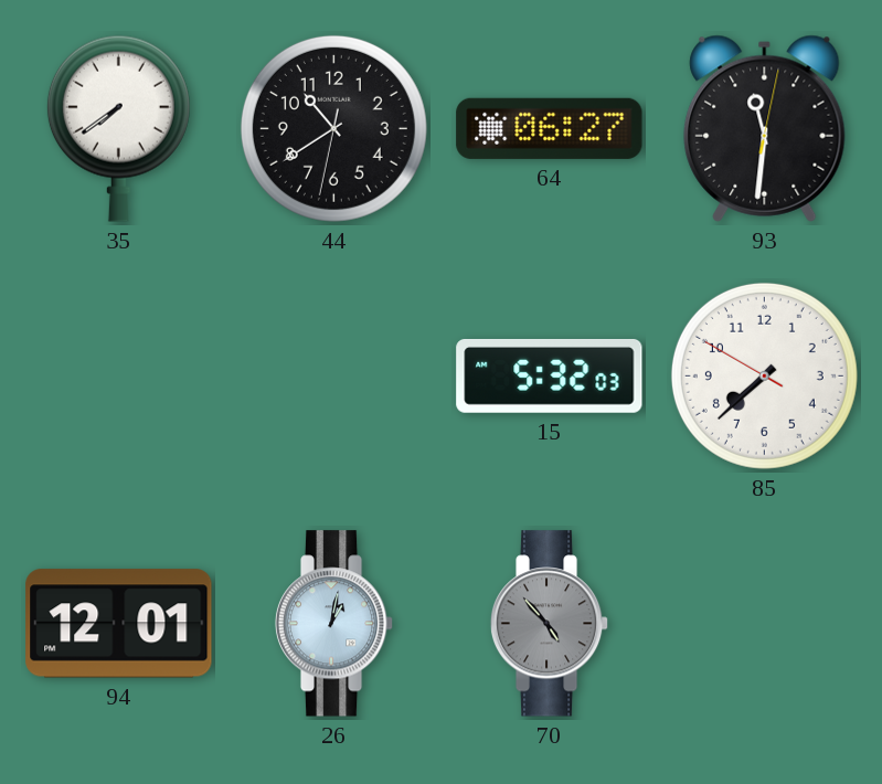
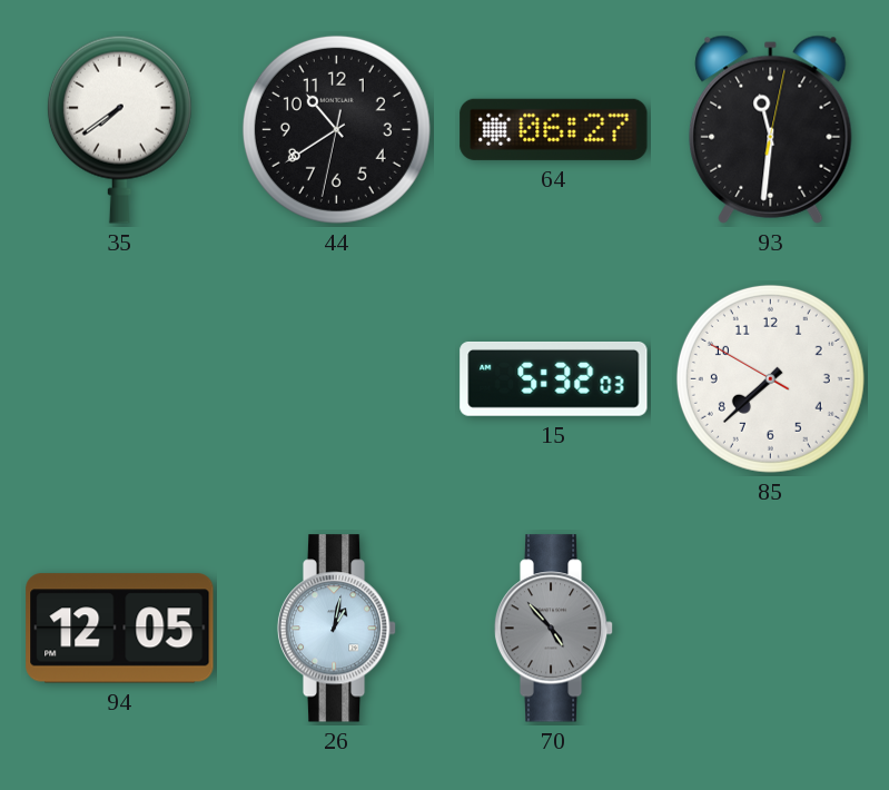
94: 12:01 -> 12:05
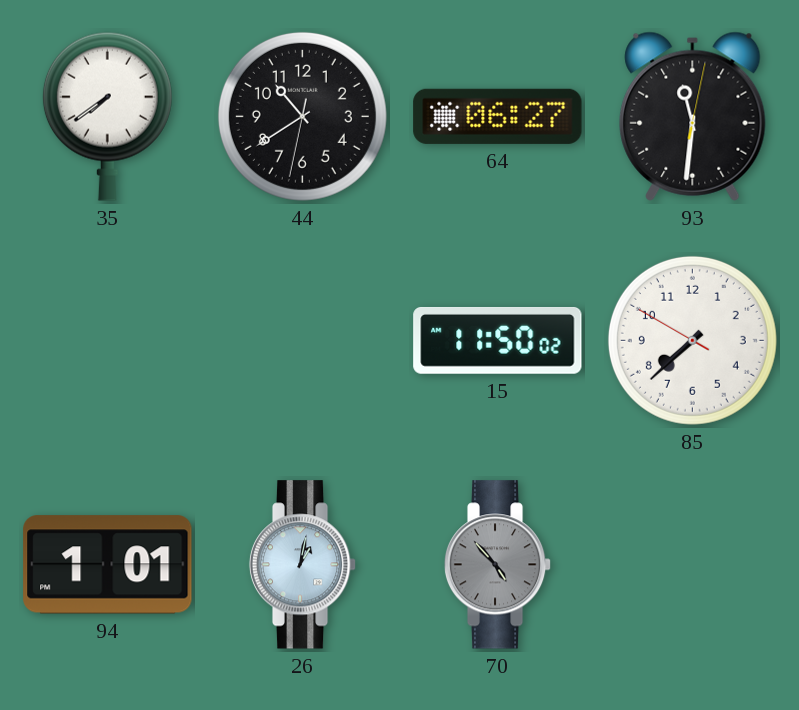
15: 5:32 -> 11:50
94: 12:05 -> 1:01
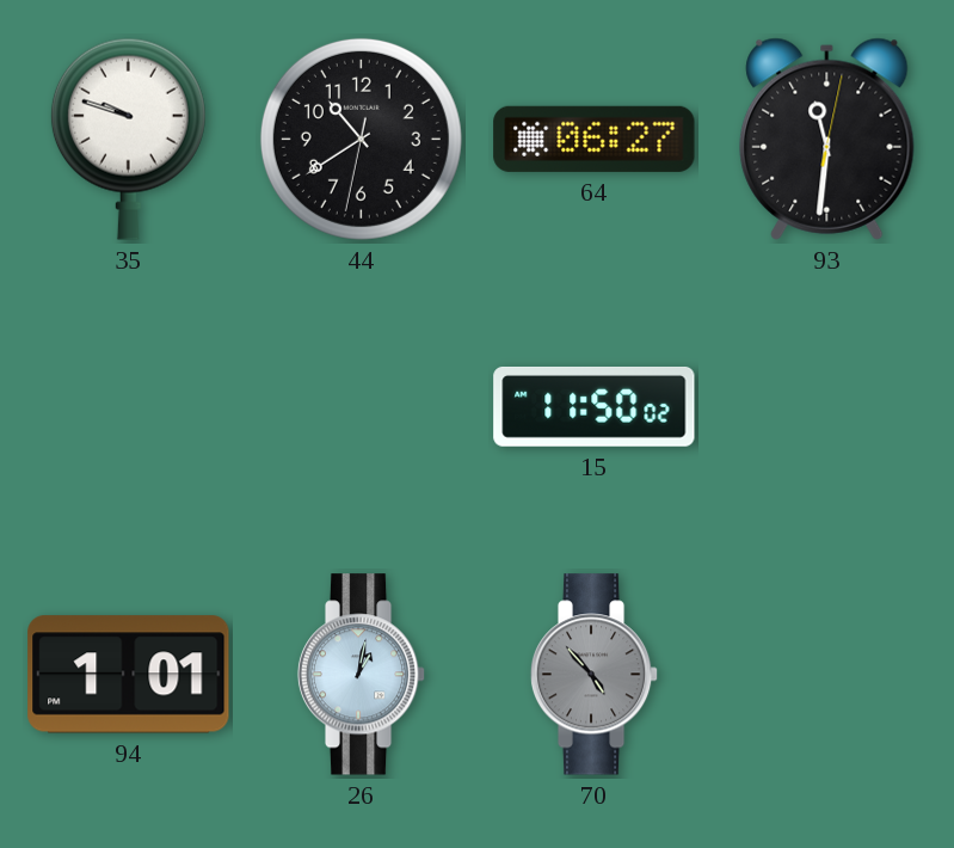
35: 7:39 -> 9:48
85: 7:37 -> none
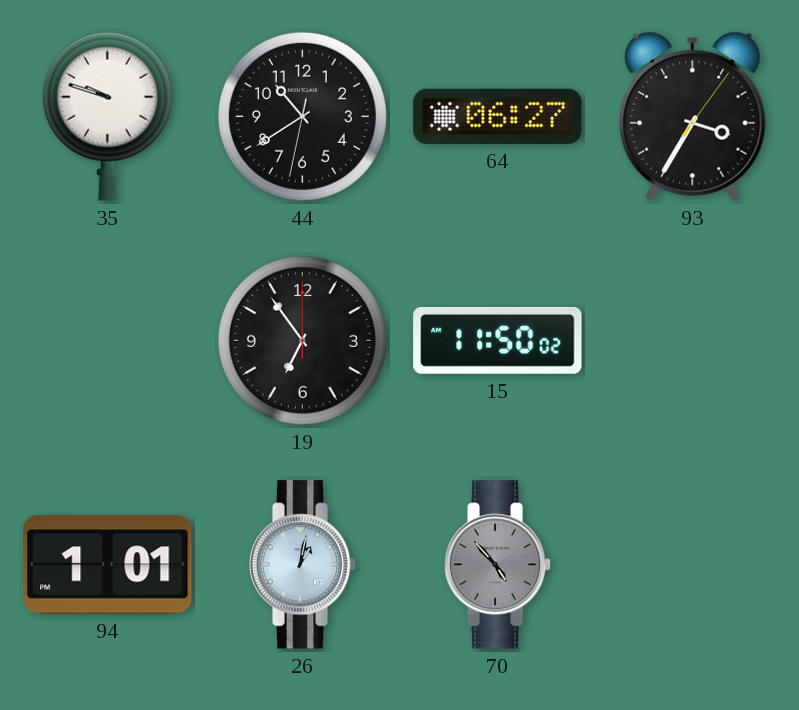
93: 11:31 -> 3:35
19: none -> 6:54
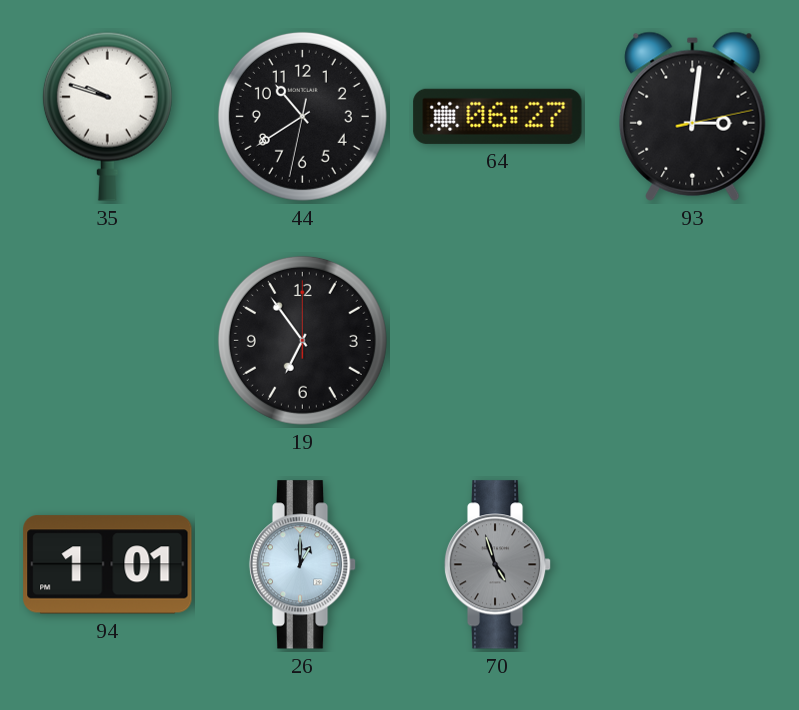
93: 3:35 -> 3:01
15: 11:50 -> none
26: 1:02 -> 1:00
70: 4:53 -> 4:57
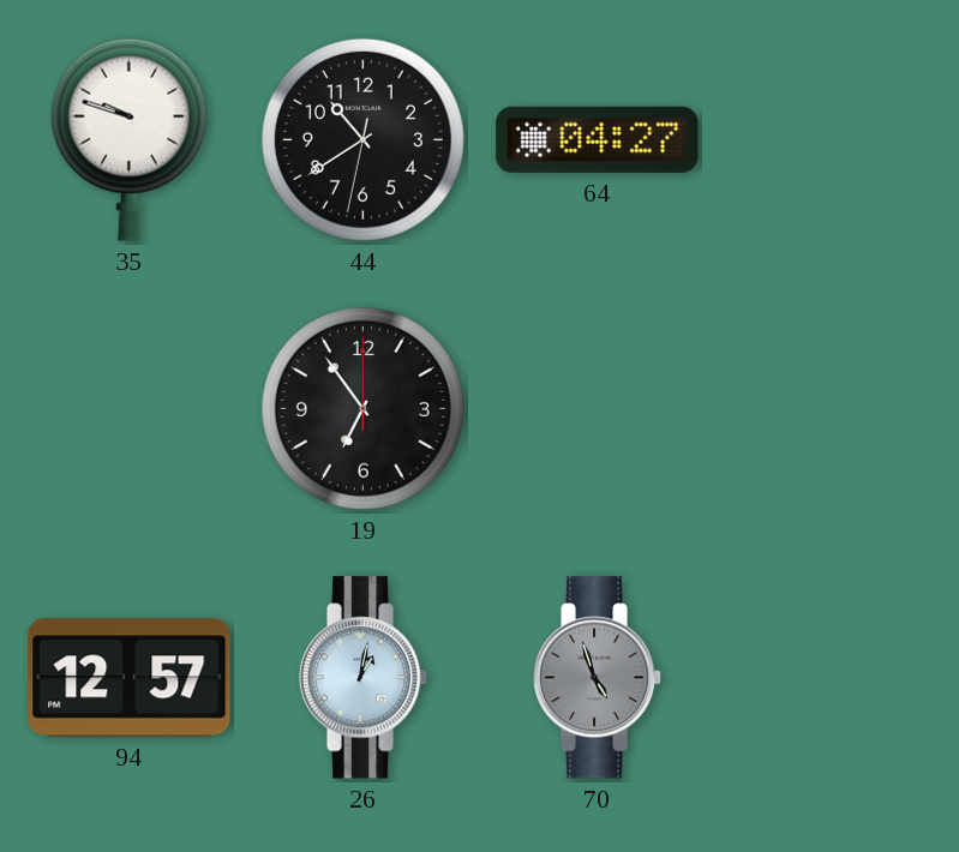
64: 06:27 -> 04:27
93: 3:01 -> none
94: 1:01 -> 12:57
26: 1:00 -> 1:02
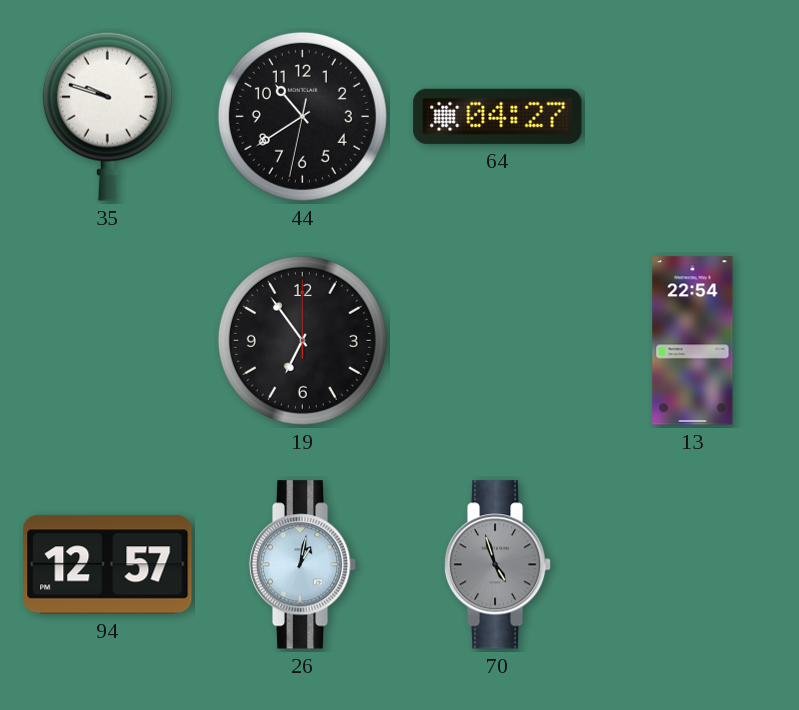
13: none -> 22:54
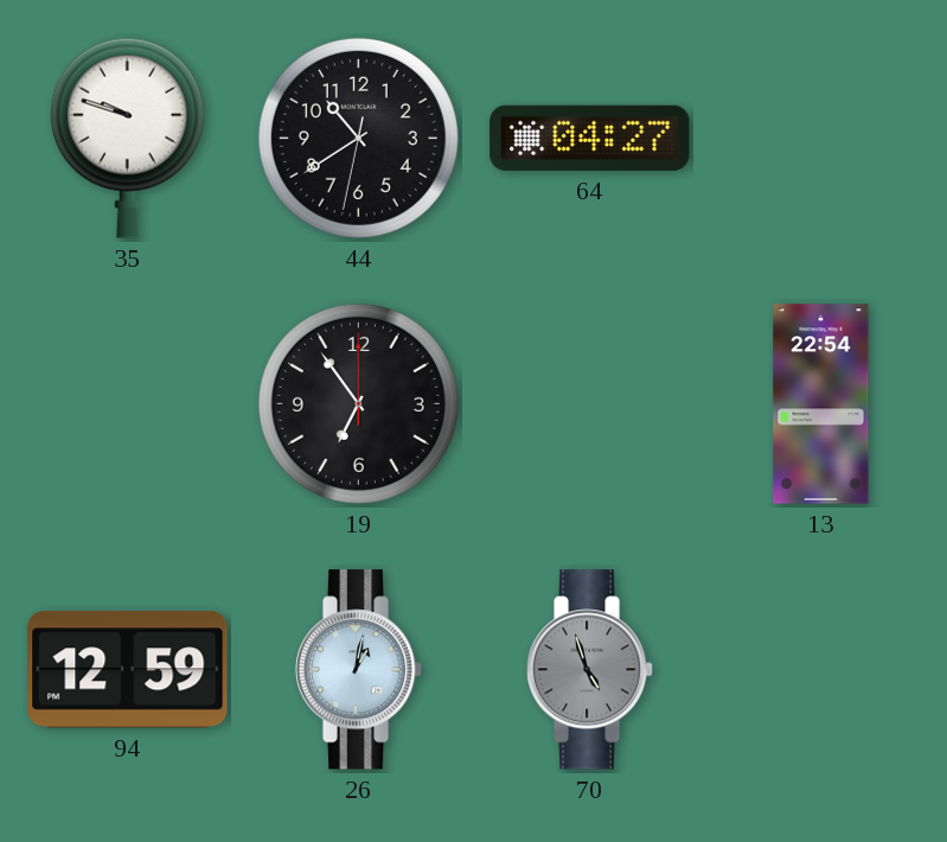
94: 12:57 -> 12:59
